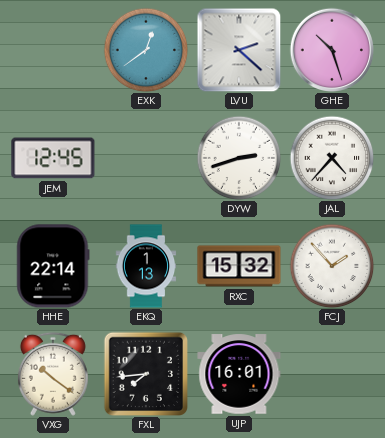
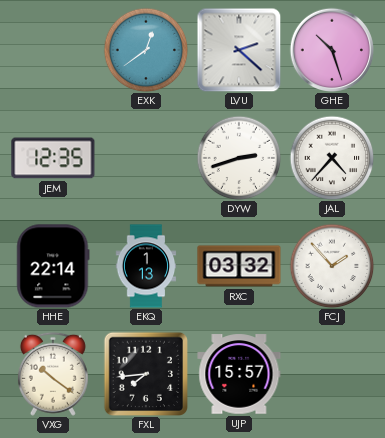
JEM: 12:45 -> 12:35
RXC: 15:32 -> 03:32
UJP: 16:01 -> 15:57
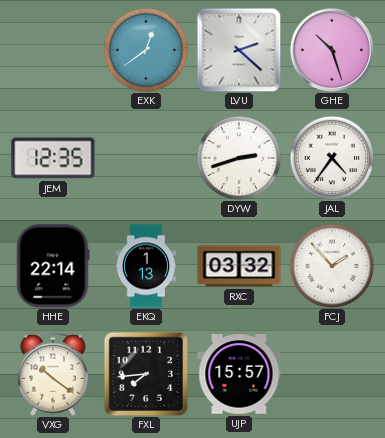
JAL: 4:37 -> 4:36
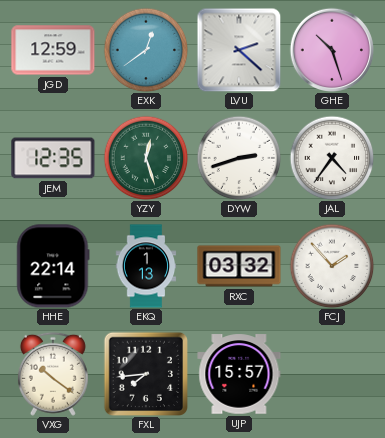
JGD: none -> 12:59
YZY: none -> 12:27
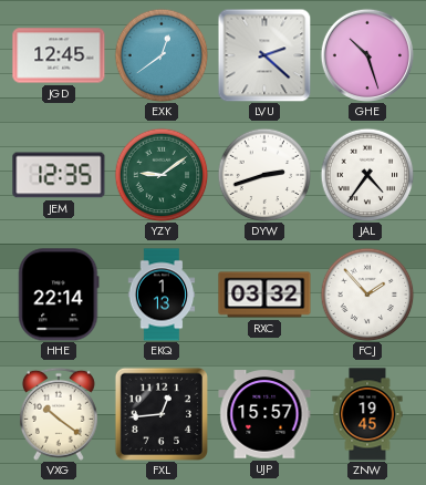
JGD: 12:59 -> 12:45
YZY: 12:27 -> 9:09
FXL: 7:44 -> 12:44
ZNW: none -> 19:45
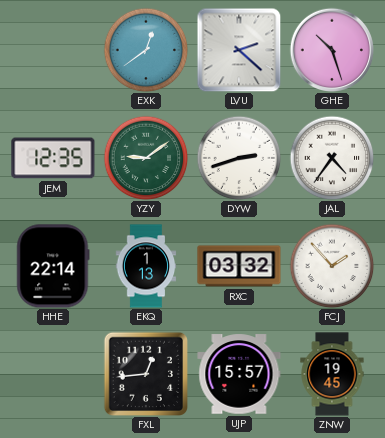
JGD: 12:45 -> none
VXG: 10:21 -> none
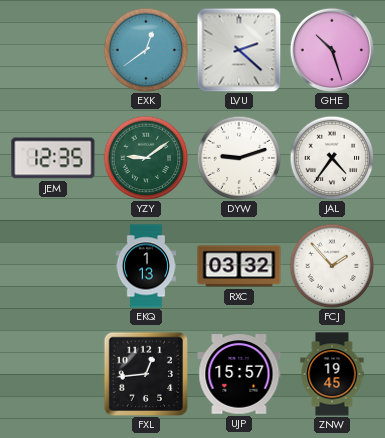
DYW: 2:42 -> 9:12
HHE: 22:14 -> none
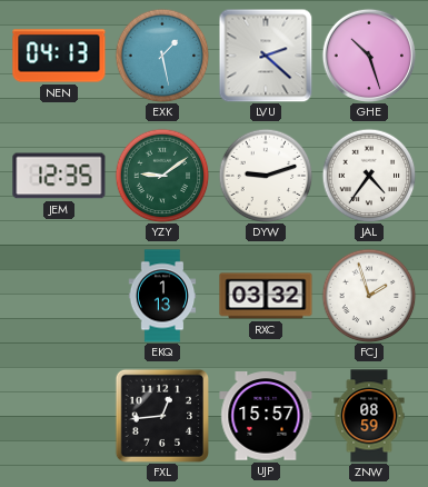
NEN: none -> 04:13
EXK: 12:39 -> 1:28
FCJ: 1:53 -> 1:57
ZNW: 19:45 -> 08:59
